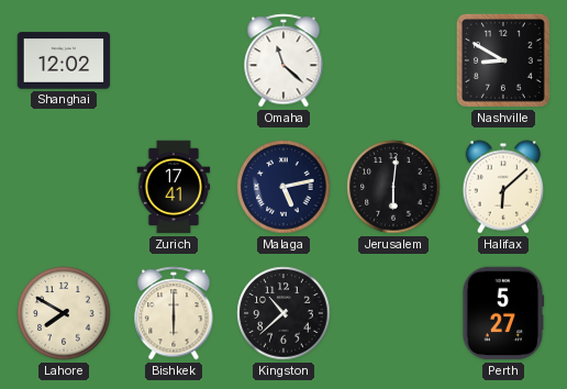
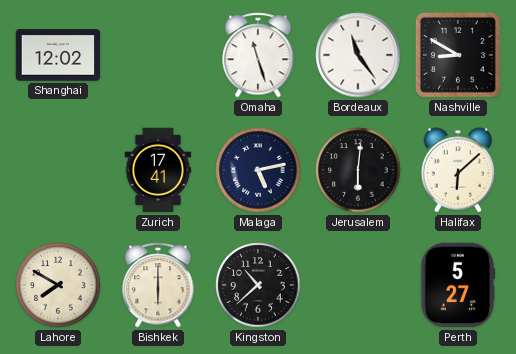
Omaha: 11:22 -> 11:27
Bordeaux: none -> 11:24
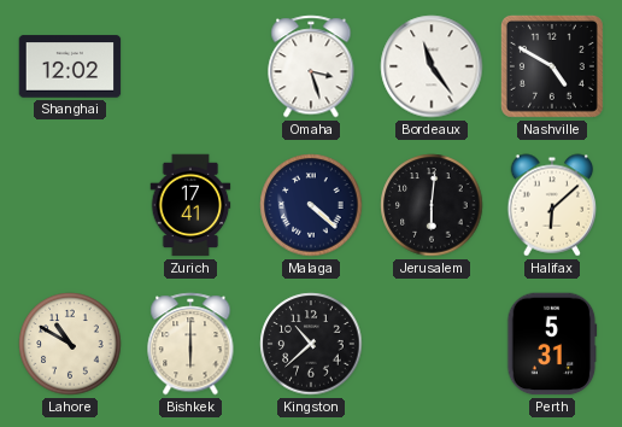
Omaha: 11:27 -> 3:27
Nashville: 8:50 -> 4:50
Malaga: 5:13 -> 4:22
Lahore: 7:50 -> 10:50
Perth: 5:27 -> 5:31
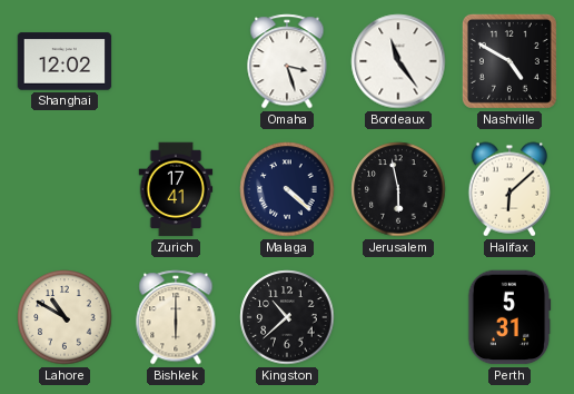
Jerusalem: 6:01 -> 5:58
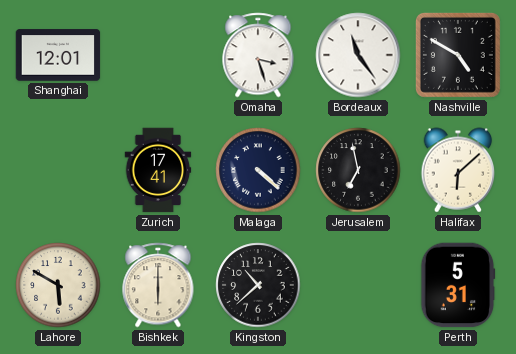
Shanghai: 12:02 -> 12:01
Jerusalem: 5:58 -> 6:58
Lahore: 10:50 -> 5:50
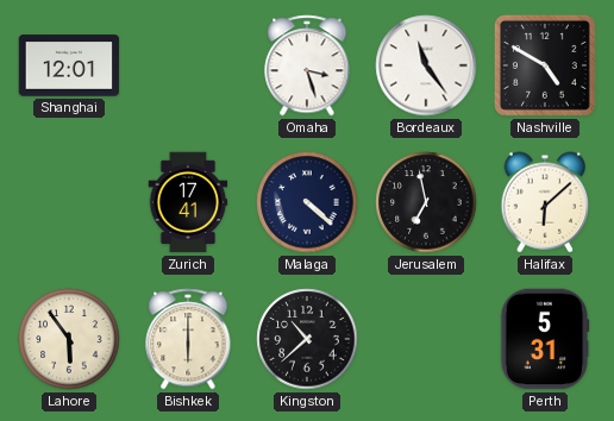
Lahore: 5:50 -> 5:54
